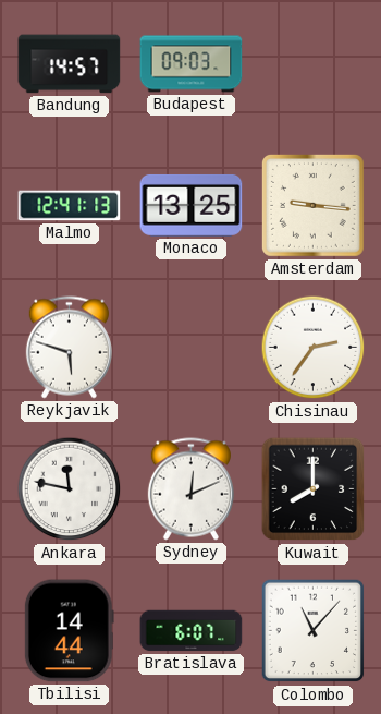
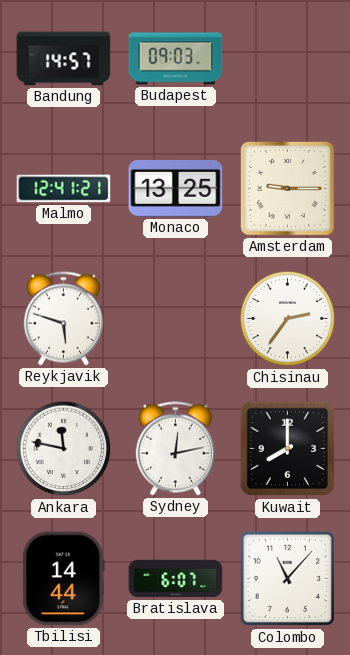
Malmo: 12:41:13 -> 12:41:21
Amsterdam: 9:16 -> 9:15
Sydney: 12:11 -> 12:13
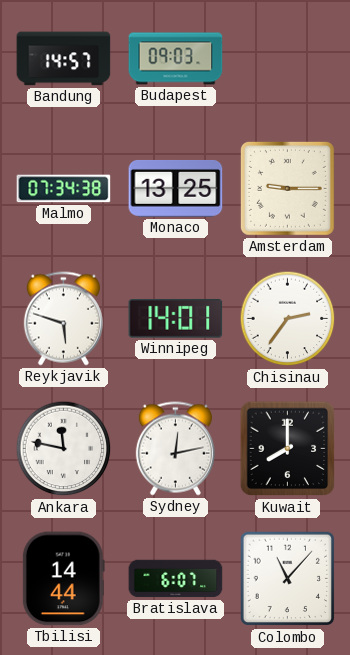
Malmo: 12:41 -> 07:34
Winnipeg: none -> 14:01
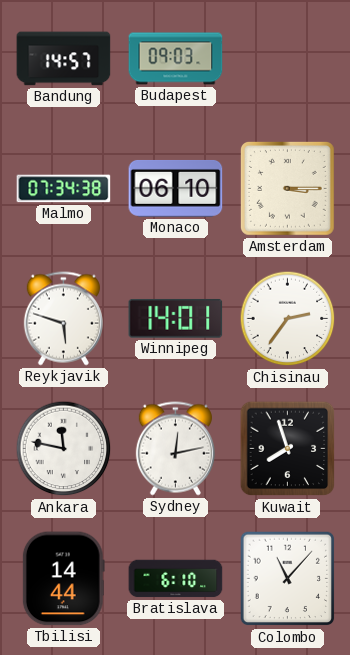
Monaco: 13:25 -> 06:10
Amsterdam: 9:15 -> 3:15
Kuwait: 8:00 -> 7:57
Bratislava: 6:07 -> 6:10
